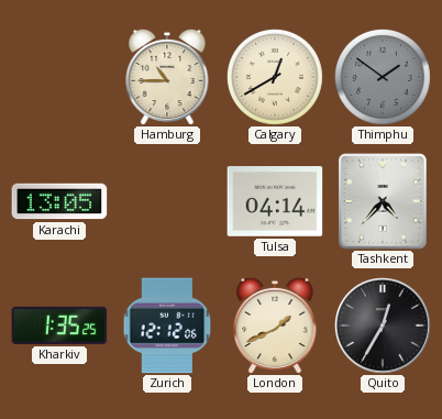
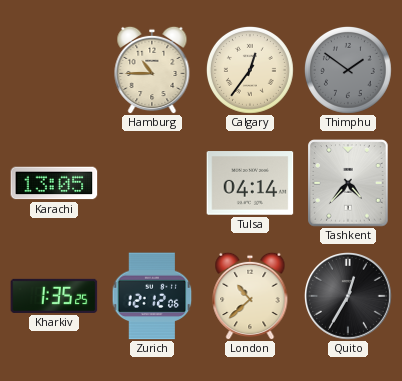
Calgary: 12:40 -> 12:36
London: 1:41 -> 10:38
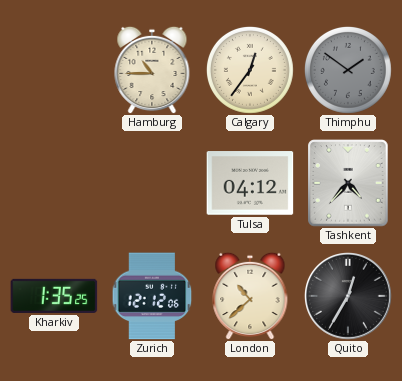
Karachi: 13:05 -> none
Tulsa: 04:14 -> 04:12
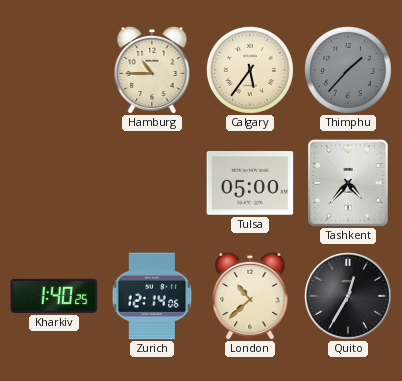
Calgary: 12:36 -> 5:36
Thimphu: 1:51 -> 1:37
Tulsa: 04:12 -> 05:00
Kharkiv: 1:35 -> 1:40
Zurich: 12:12 -> 12:14
